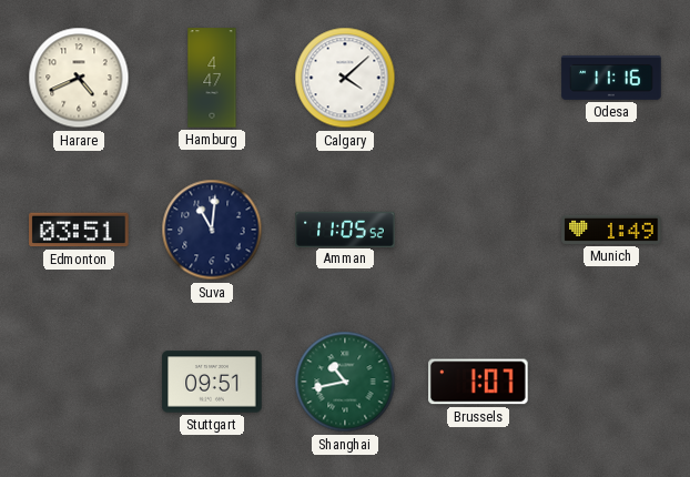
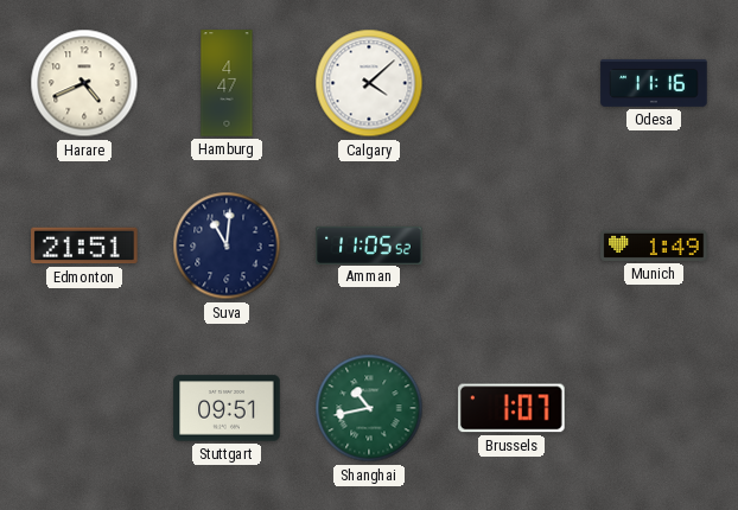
Edmonton: 03:51 -> 21:51
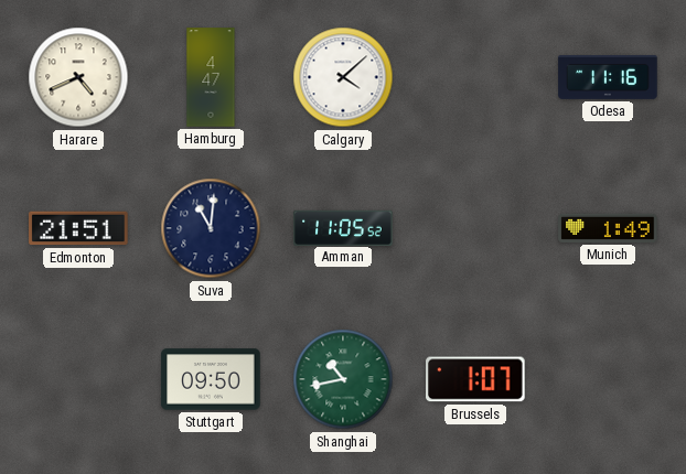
Stuttgart: 09:51 -> 09:50
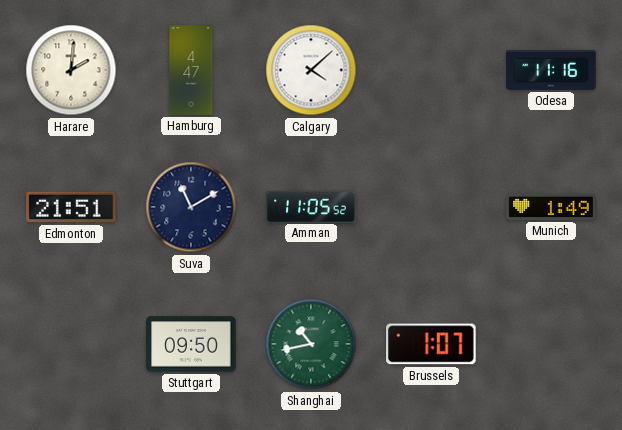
Harare: 4:41 -> 2:01
Suva: 11:01 -> 11:10
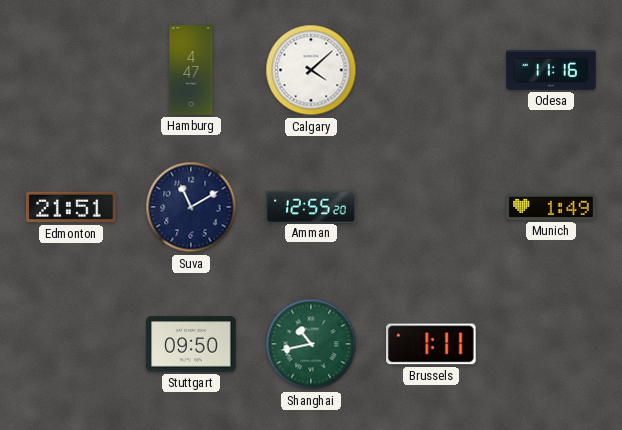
Harare: 2:01 -> none
Amman: 11:05 -> 12:55
Brussels: 1:07 -> 1:11
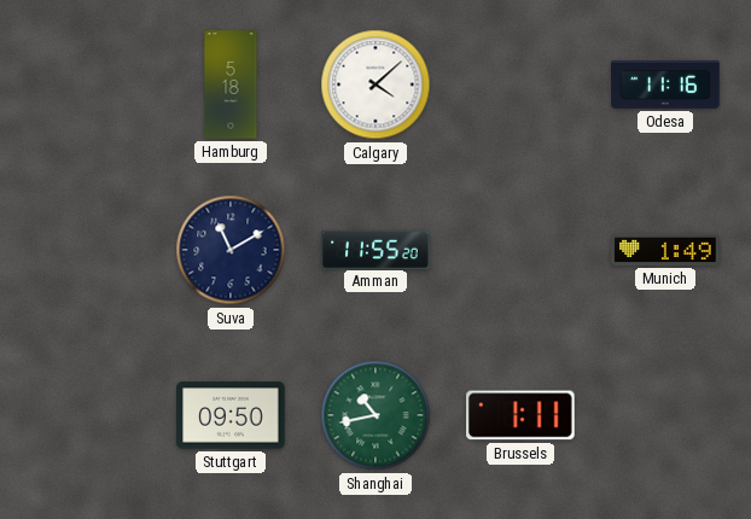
Hamburg: 4:47 -> 5:18
Edmonton: 21:51 -> none
Amman: 12:55 -> 11:55
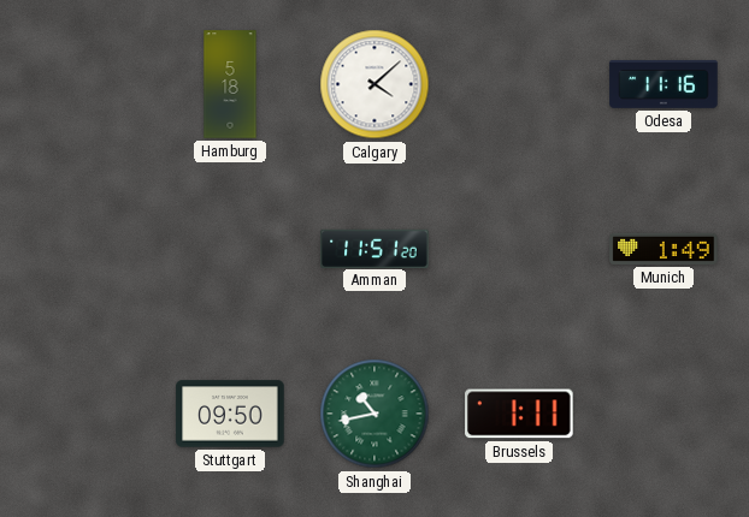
Suva: 11:10 -> none
Amman: 11:55 -> 11:51
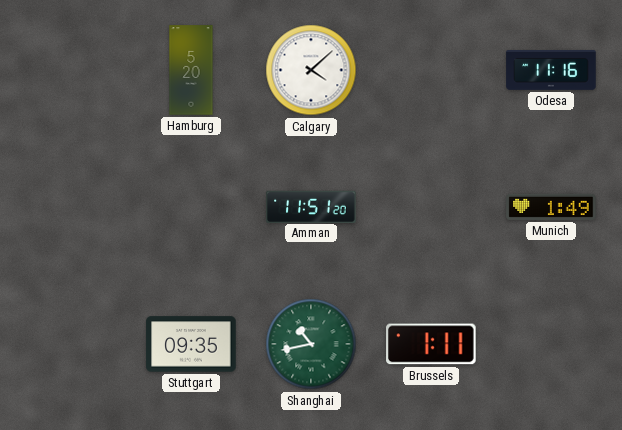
Hamburg: 5:18 -> 5:20
Stuttgart: 09:50 -> 09:35
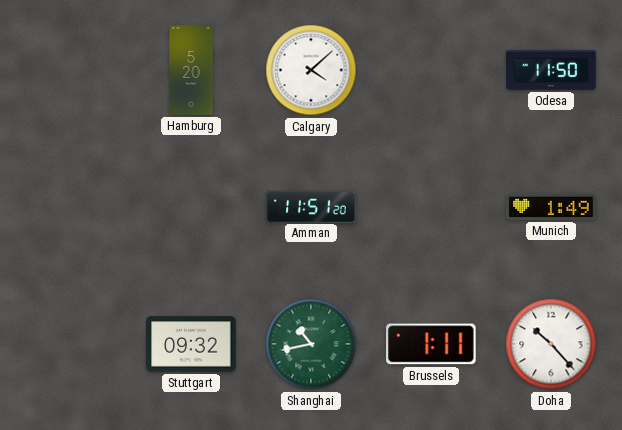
Odesa: 11:16 -> 11:50
Stuttgart: 09:35 -> 09:32
Doha: none -> 10:23
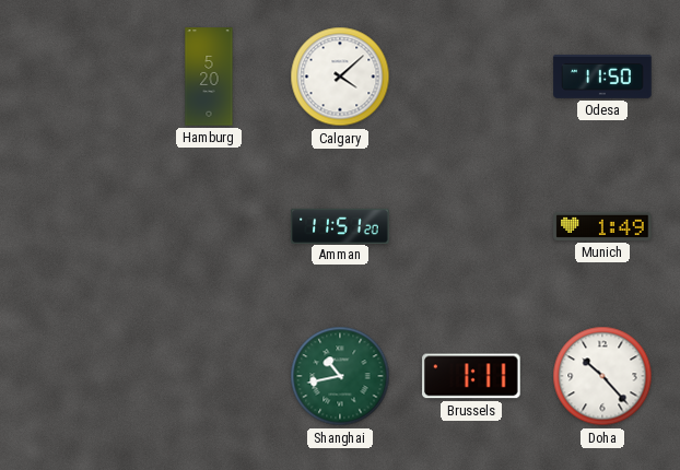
Stuttgart: 09:32 -> none
